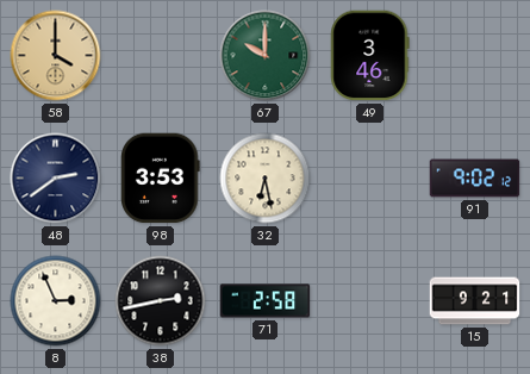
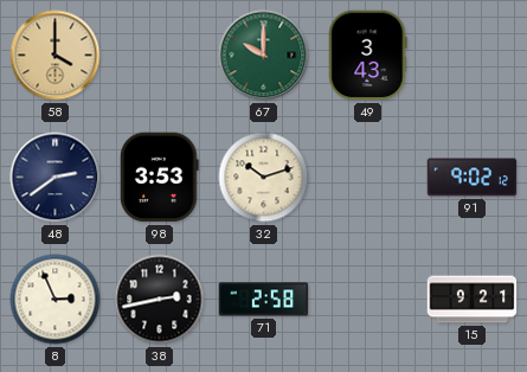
49: 3:46 -> 3:43
32: 6:28 -> 10:12
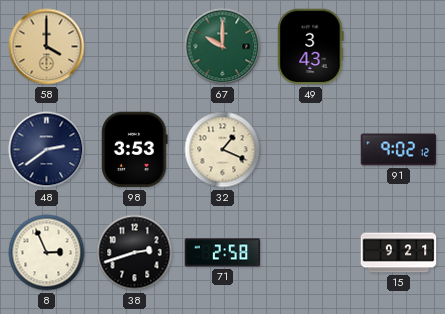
32: 10:12 -> 1:19
38: 2:43 -> 2:42
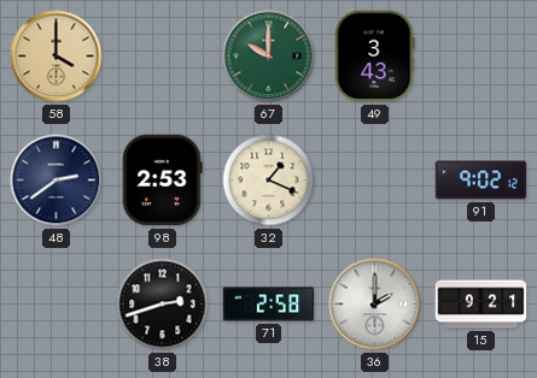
98: 3:53 -> 2:53
8: 2:56 -> none
36: none -> 2:00
